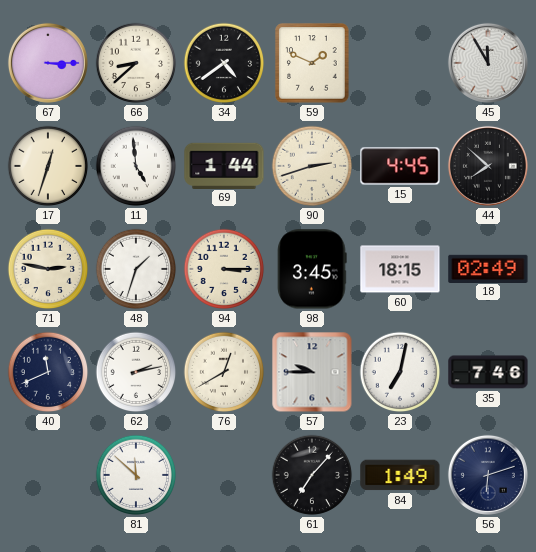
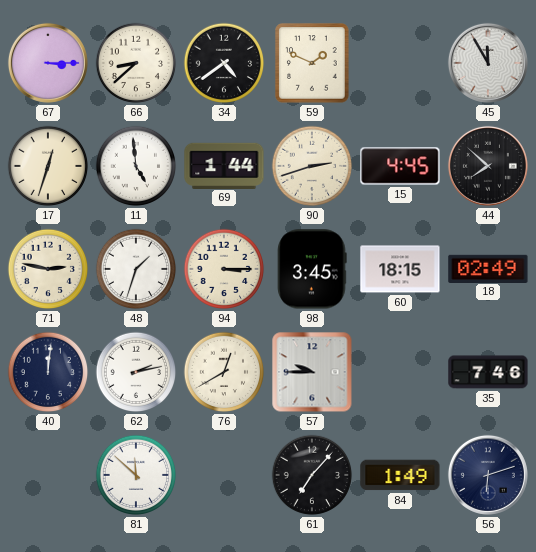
40: 11:41 -> 12:01
23: 7:02 -> none
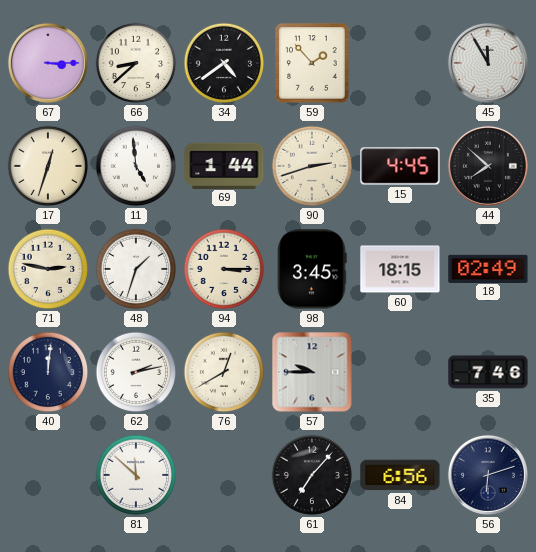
59: 1:49 -> 1:53
84: 1:49 -> 6:56
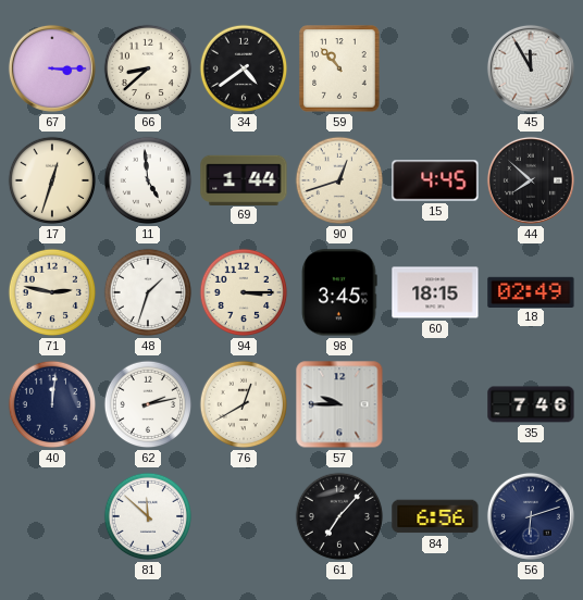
59: 1:53 -> 10:53
90: 2:42 -> 12:42
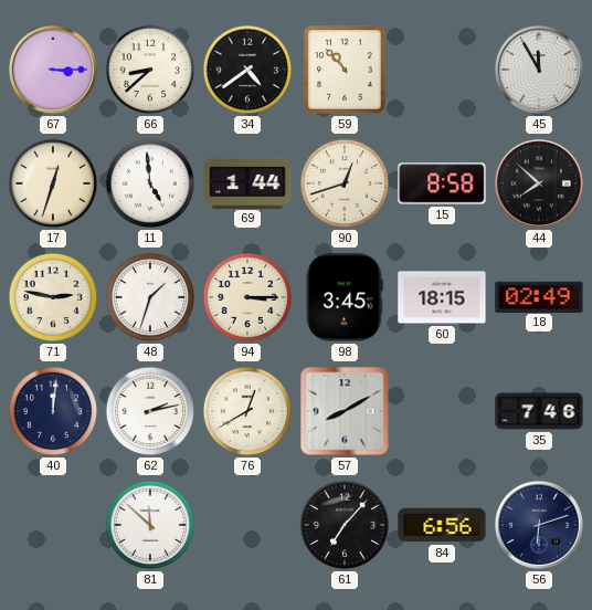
15: 4:45 -> 8:58
57: 9:45 -> 8:10
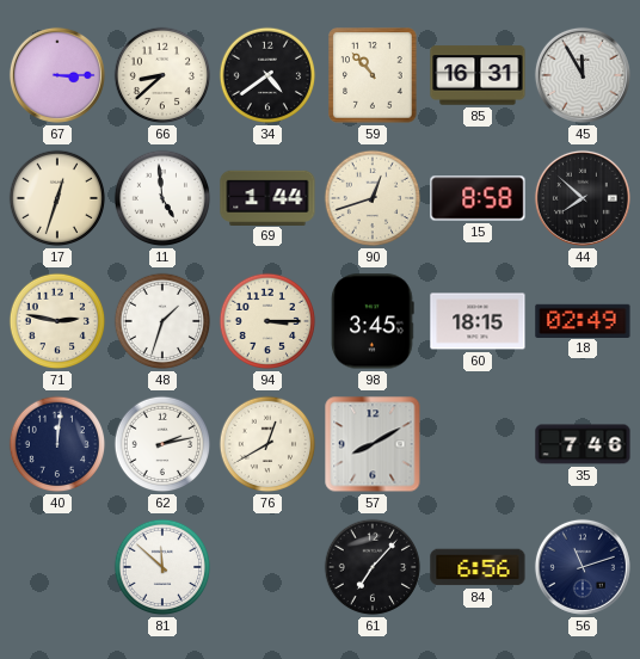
85: none -> 16:31
56: 6:12 -> 11:12
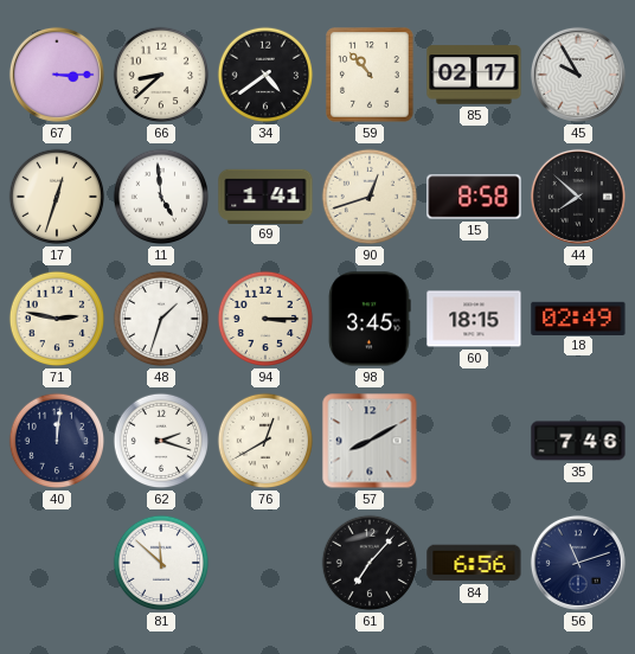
85: 16:31 -> 02:17
45: 11:55 -> 9:55
69: 1:44 -> 1:41
62: 2:13 -> 2:18
